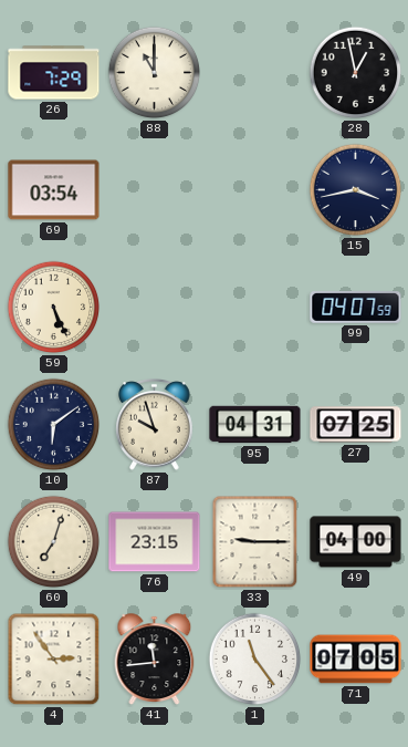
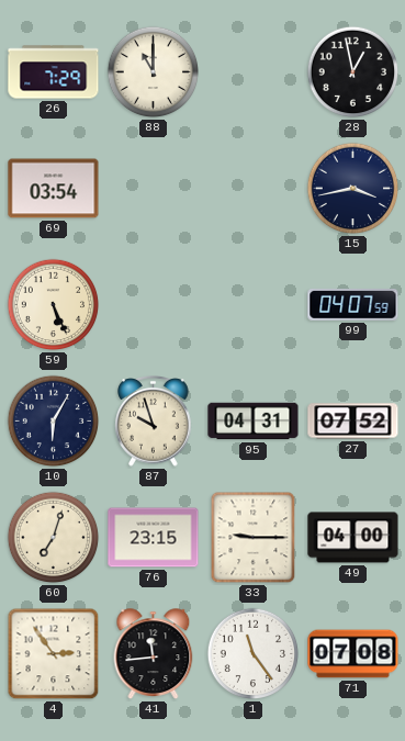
10: 6:09 -> 6:05
27: 07:25 -> 07:52
71: 07:05 -> 07:08
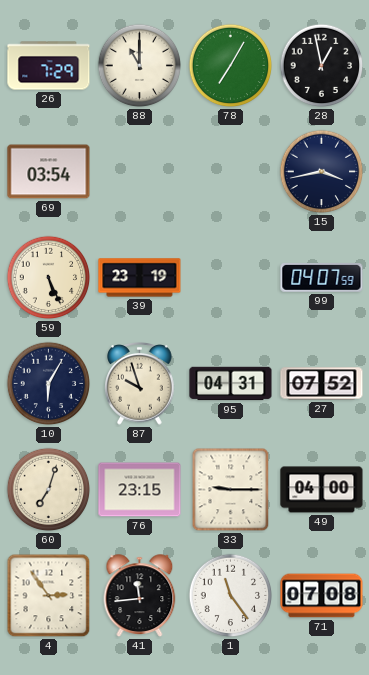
78: none -> 7:05
39: none -> 23:19
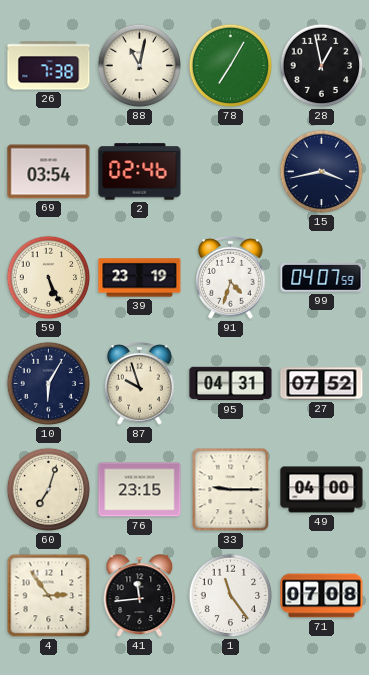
26: 7:29 -> 7:38
88: 11:00 -> 11:02
2: none -> 02:46
91: none -> 4:33
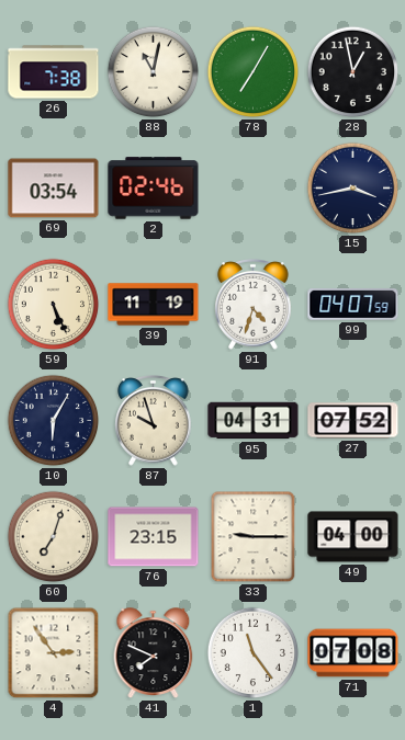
39: 23:19 -> 11:19
41: 11:44 -> 7:49
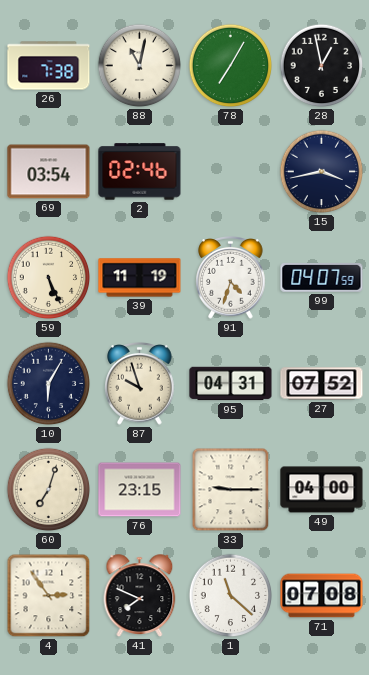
1: 11:24 -> 11:22
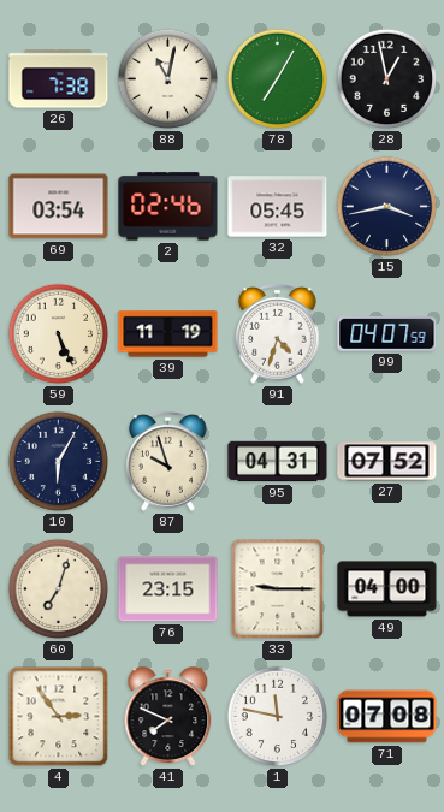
32: none -> 05:45
1: 11:22 -> 11:47
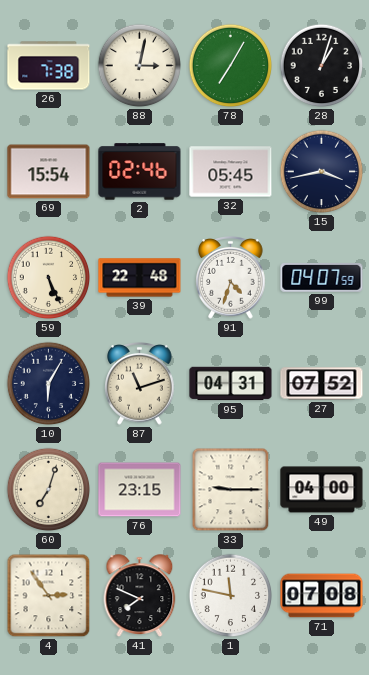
88: 11:02 -> 3:02
28: 12:58 -> 1:03
69: 03:54 -> 15:54
39: 11:19 -> 22:48
87: 9:57 -> 11:12
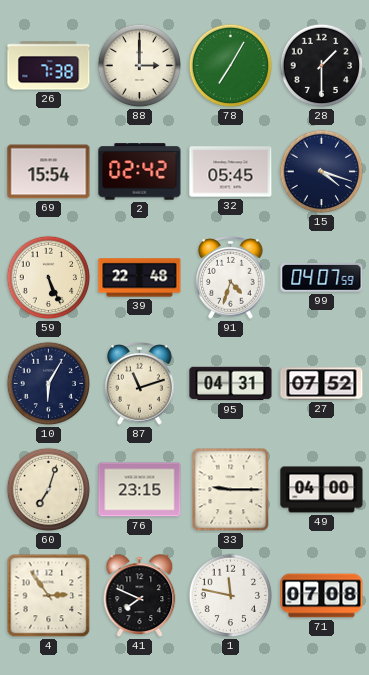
88: 3:02 -> 3:00
28: 1:03 -> 1:30
2: 02:46 -> 02:42
15: 3:43 -> 4:18
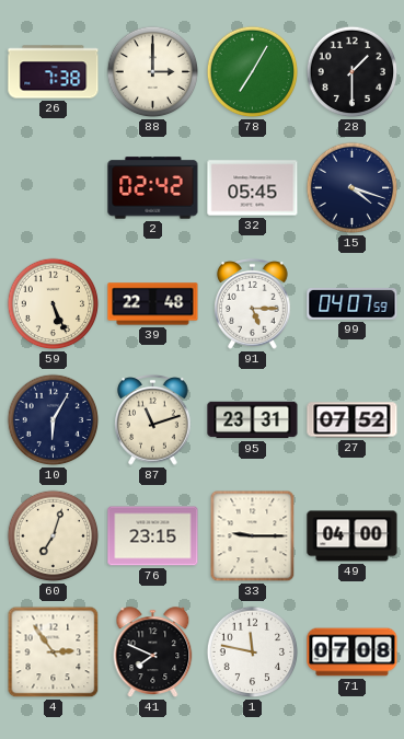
69: 15:54 -> none
91: 4:33 -> 5:15
95: 04:31 -> 23:31
